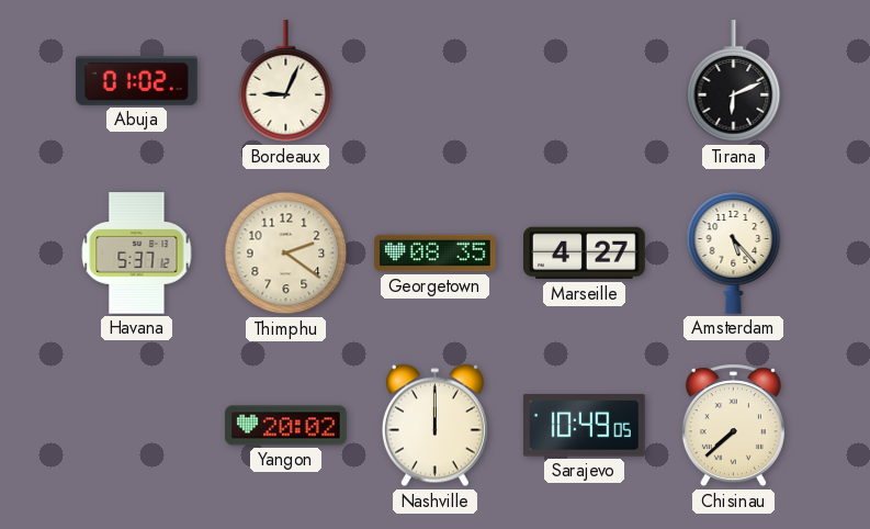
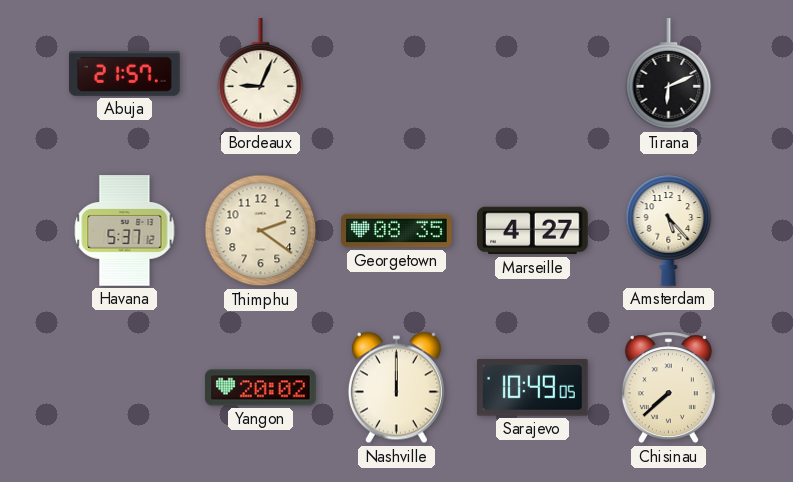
Abuja: 01:02 -> 21:57
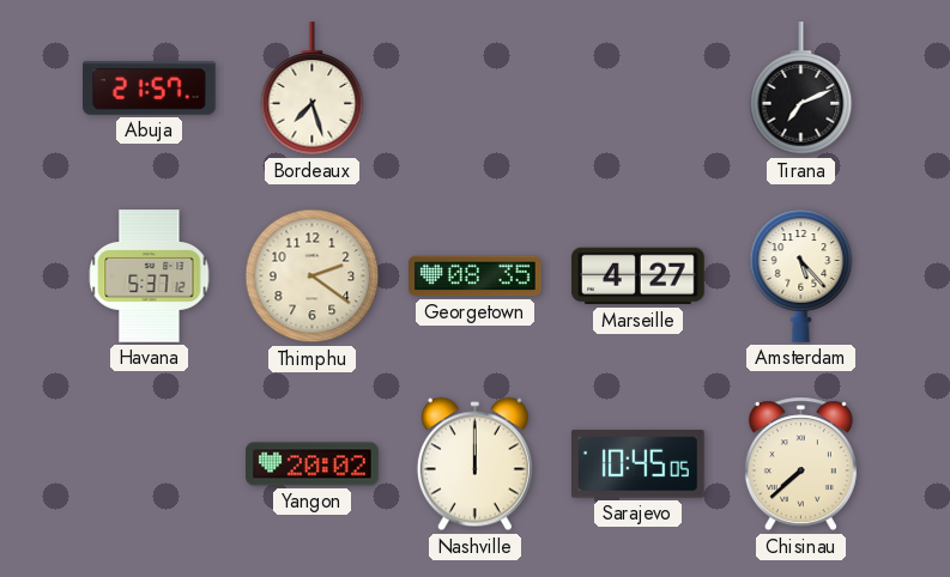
Bordeaux: 9:04 -> 7:27
Tirana: 6:11 -> 7:11
Sarajevo: 10:49 -> 10:45
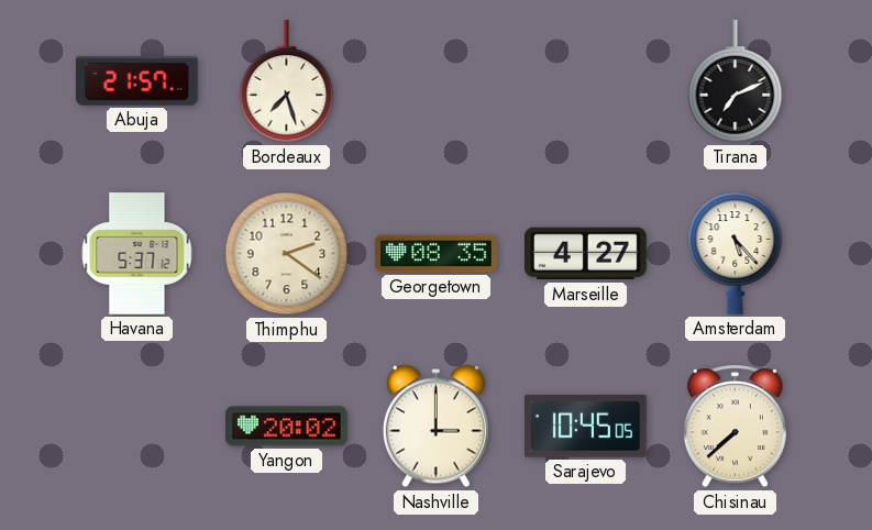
Nashville: 12:00 -> 3:00
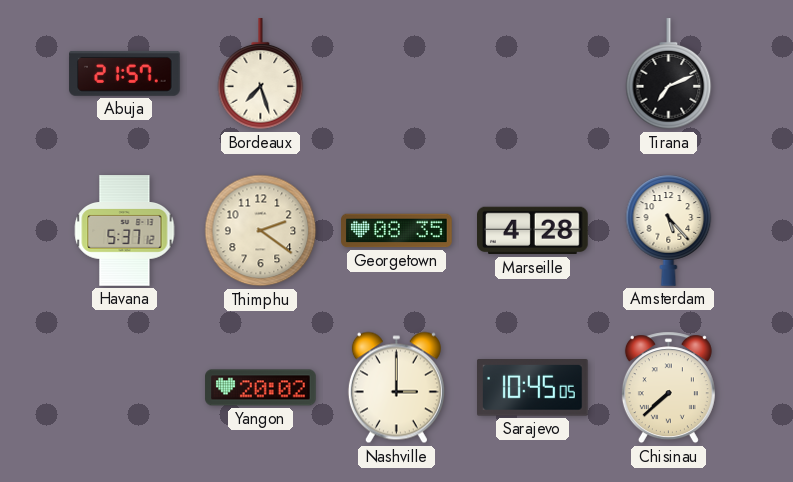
Marseille: 4:27 -> 4:28
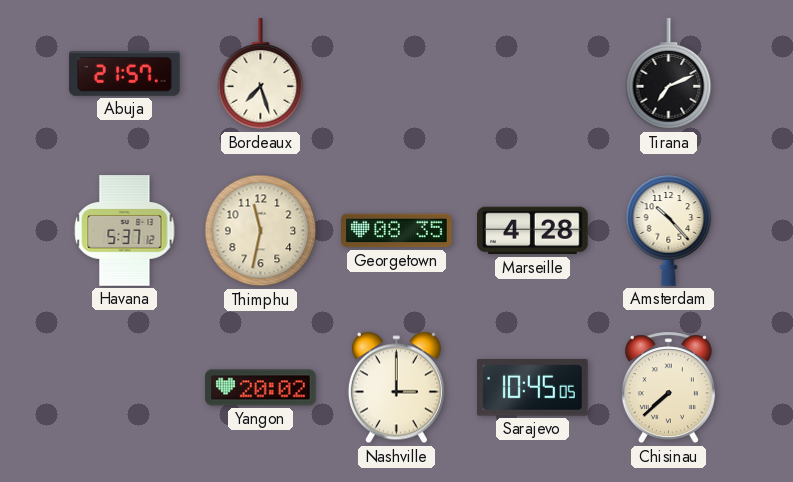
Thimphu: 2:21 -> 11:32
Amsterdam: 5:23 -> 10:23
